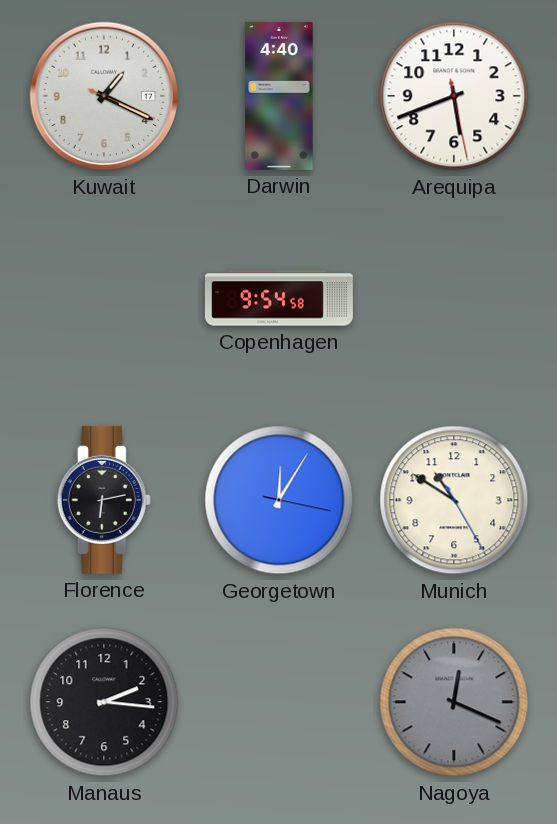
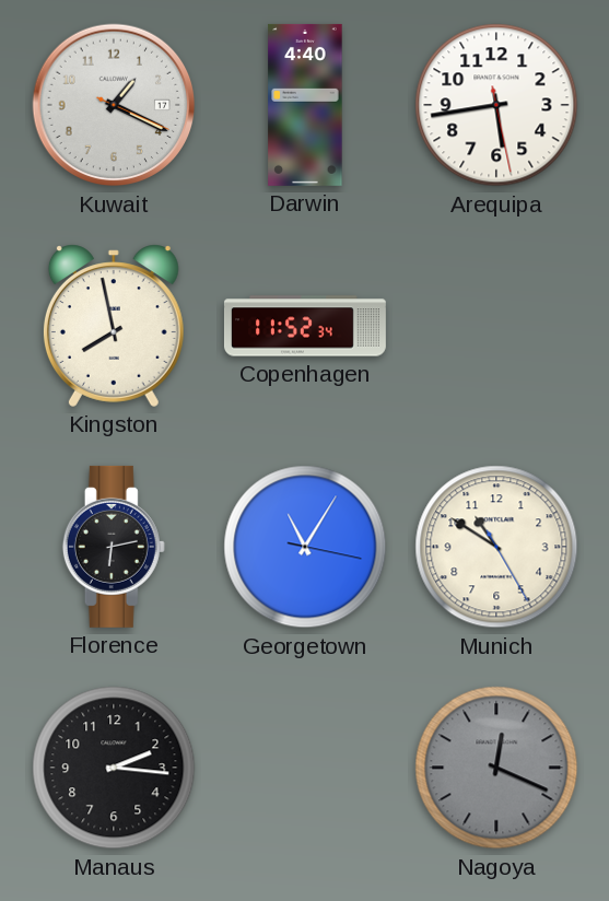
Arequipa: 5:41 -> 5:43
Kingston: none -> 7:58
Copenhagen: 9:54 -> 11:52
Georgetown: 12:05 -> 11:05
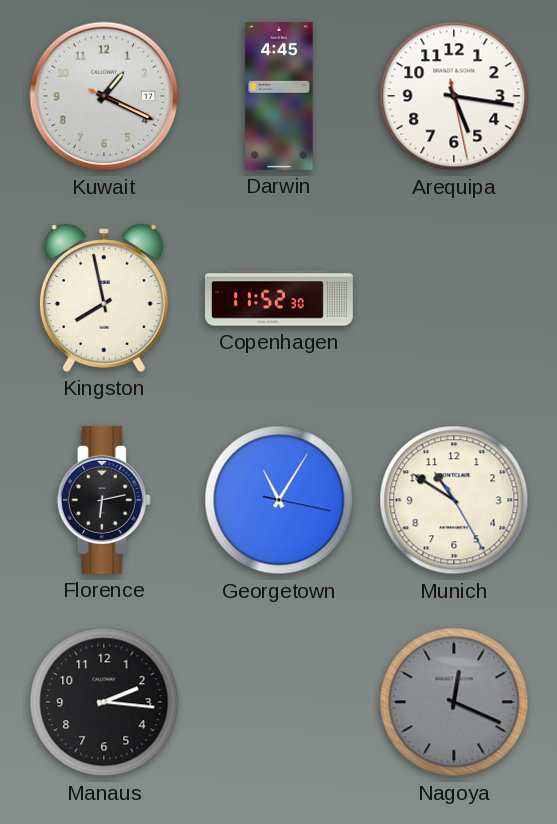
Darwin: 4:40 -> 4:45
Arequipa: 5:43 -> 5:16
Copenhagen: 11:52:34 -> 11:52:30
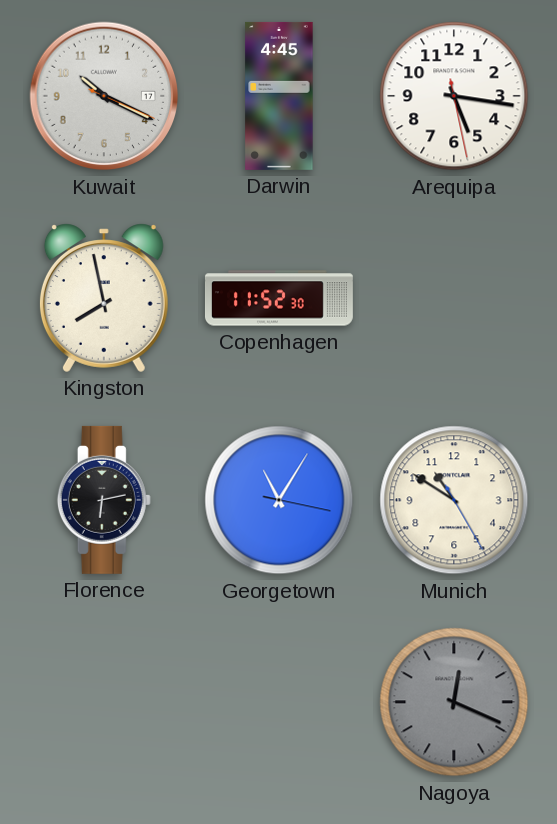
Kuwait: 1:19 -> 10:19
Manaus: 2:16 -> none
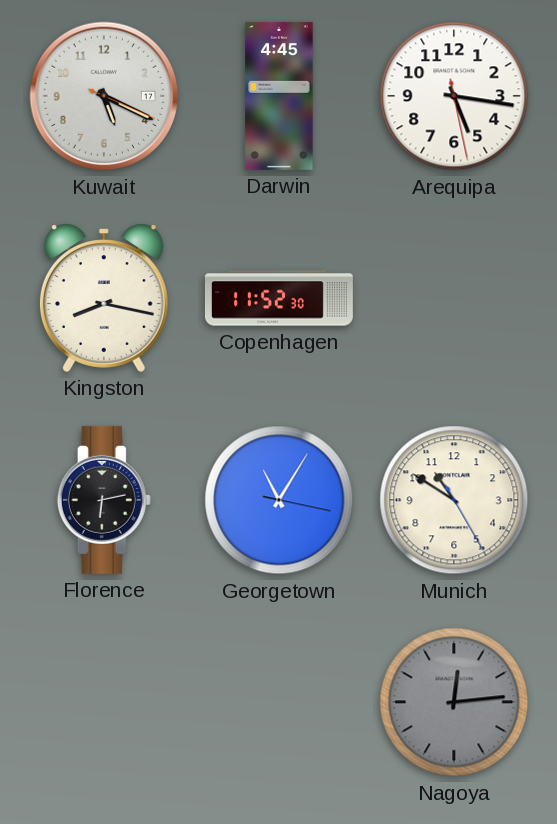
Kuwait: 10:19 -> 5:19
Kingston: 7:58 -> 8:17
Nagoya: 12:19 -> 12:14
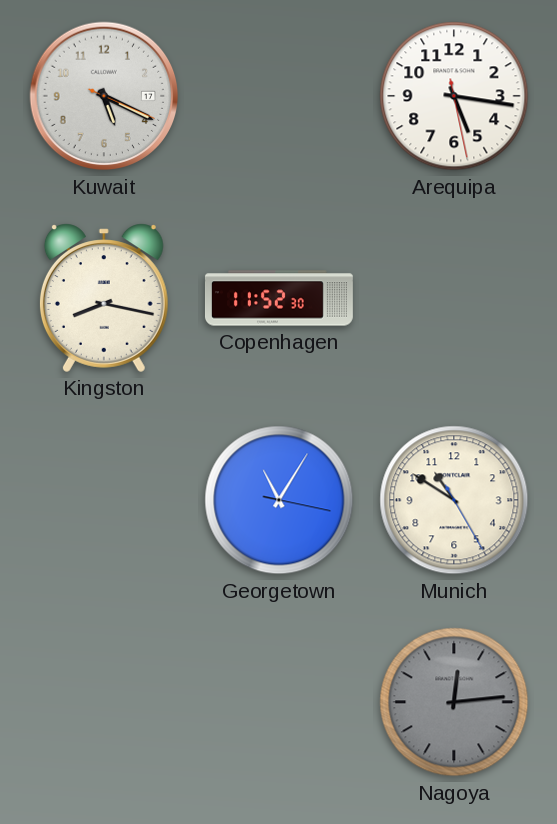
Darwin: 4:45 -> none
Florence: 6:13 -> none
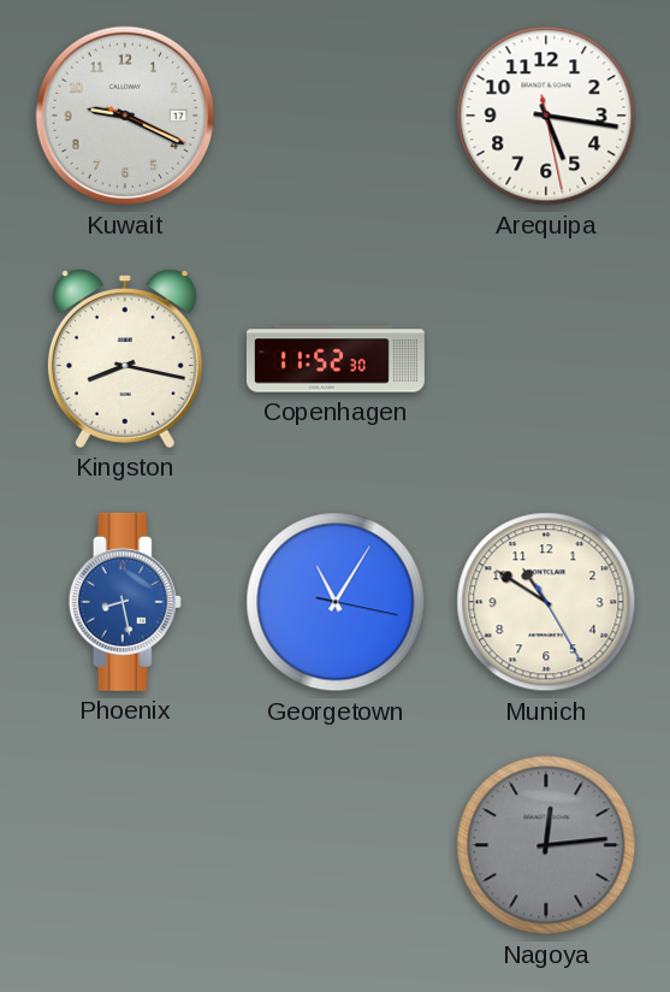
Kuwait: 5:19 -> 9:19
Phoenix: none -> 8:28
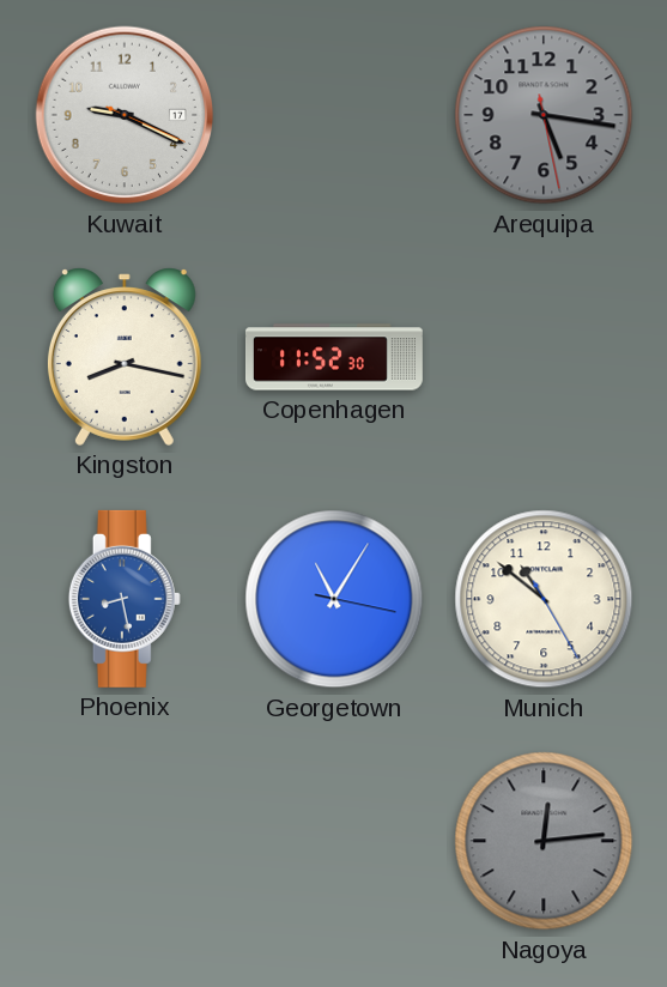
Arequipa dial: white -> grey
Munich: 10:50 -> 10:51
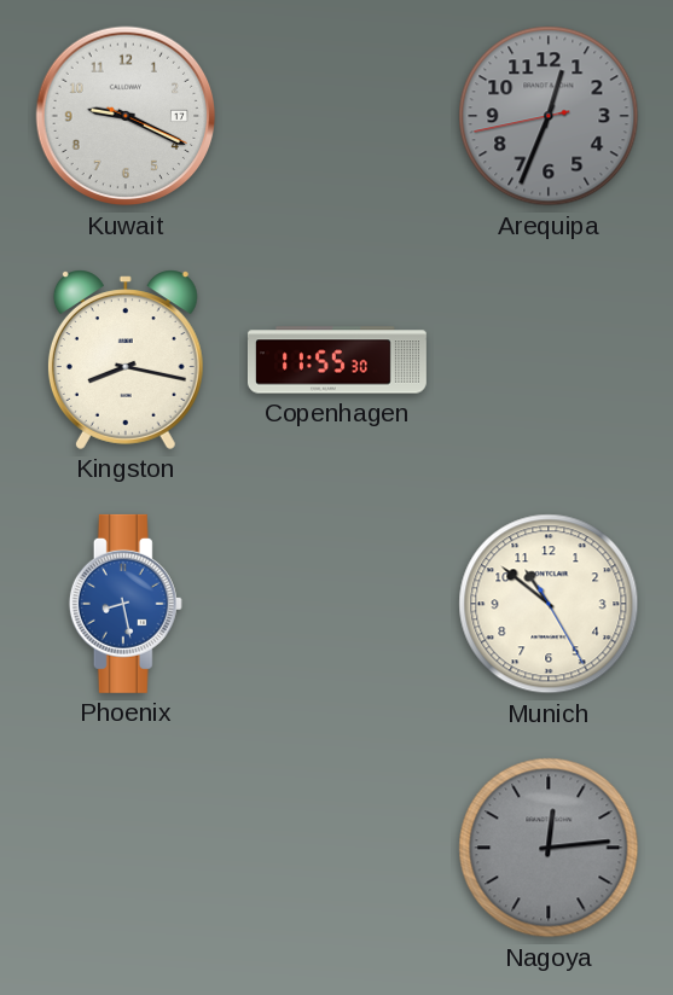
Arequipa: 5:16 -> 12:33
Copenhagen: 11:52 -> 11:55
Georgetown: 11:05 -> none
